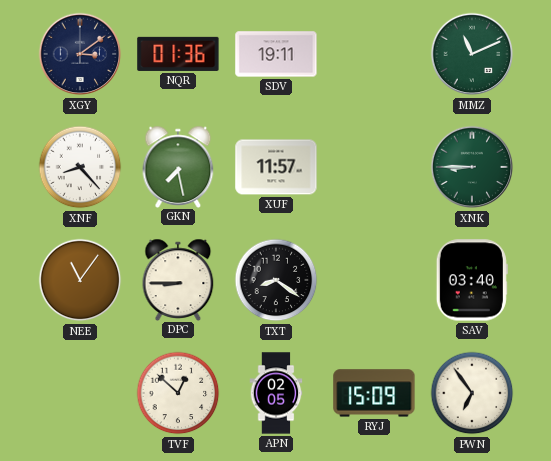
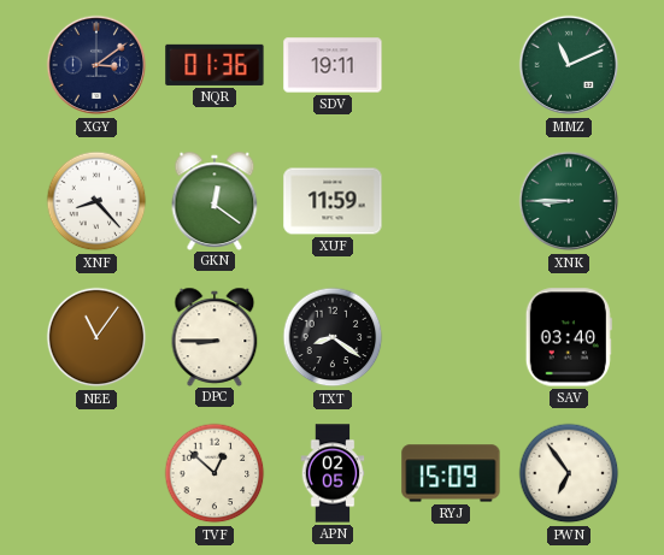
GKN: 7:28 -> 12:21
XUF: 11:57 -> 11:59
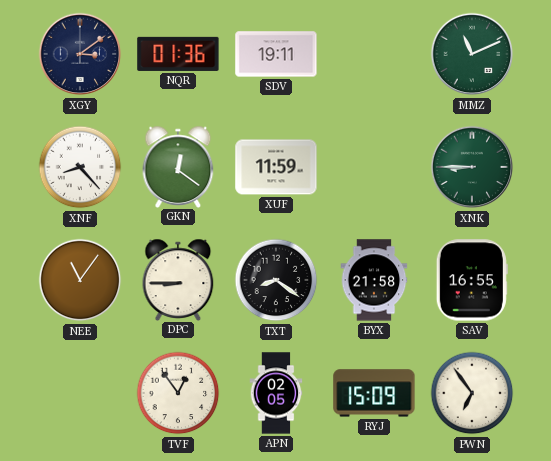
BYX: none -> 21:58
SAV: 03:40 -> 16:55
TVF: 12:52 -> 12:54
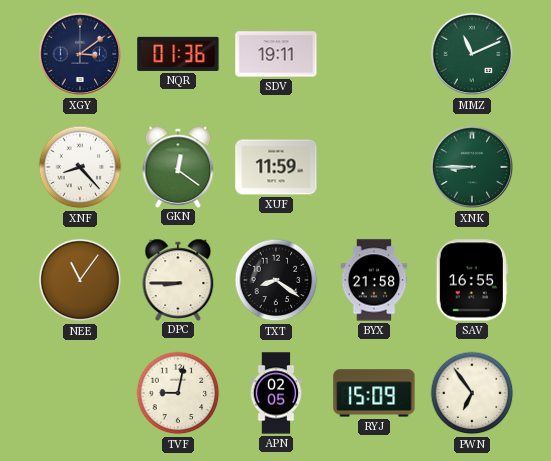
TVF: 12:54 -> 9:02
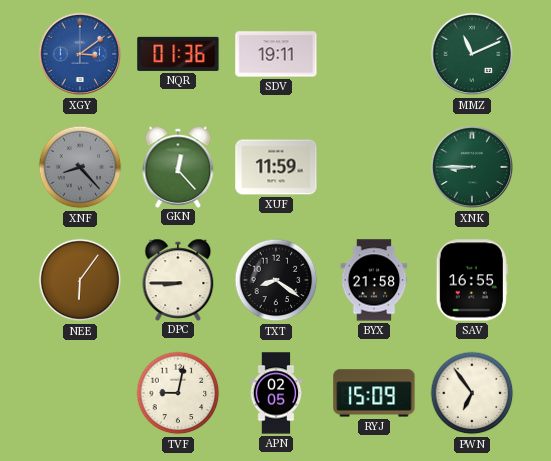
XGY dial: navy -> blue
XNF dial: white -> grey
GKN: 12:21 -> 12:23
NEE: 11:06 -> 6:06
